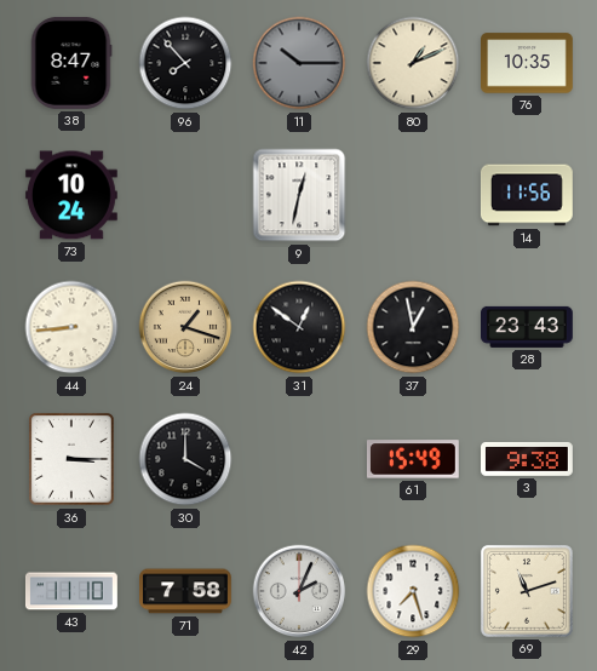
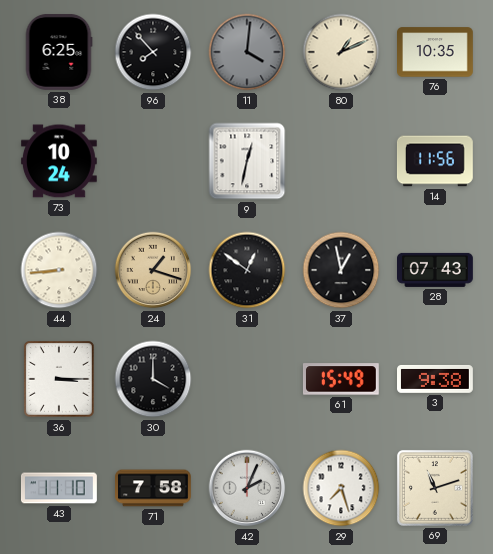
38: 8:47 -> 6:25
11: 10:15 -> 4:01
28: 23:43 -> 07:43
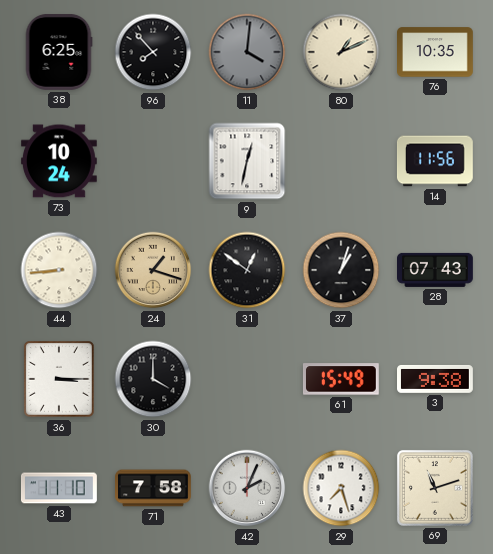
37: 12:58 -> 1:03
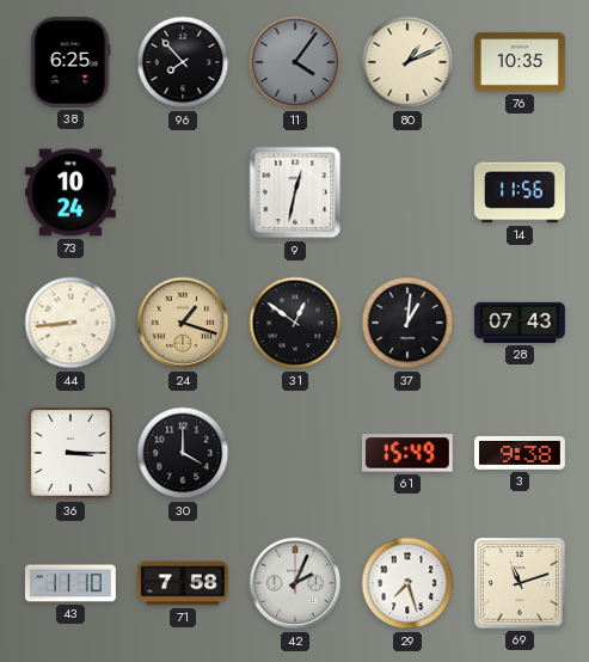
11: 4:01 -> 4:06
37: 1:03 -> 1:01
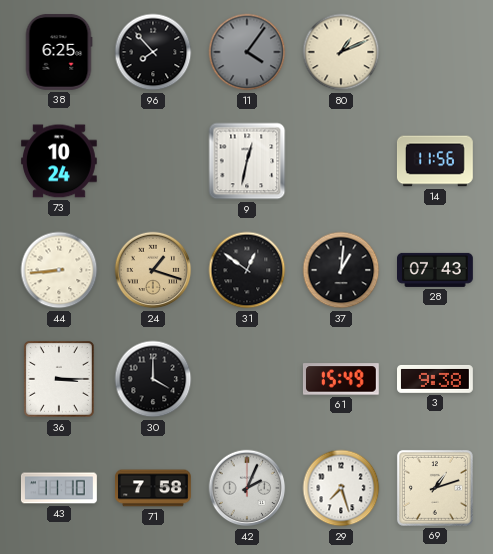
76: 10:35 -> none
69: 11:12 -> 1:12
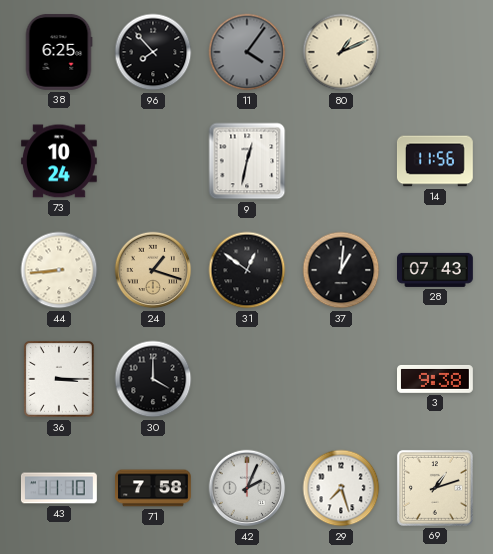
61: 15:49 -> none
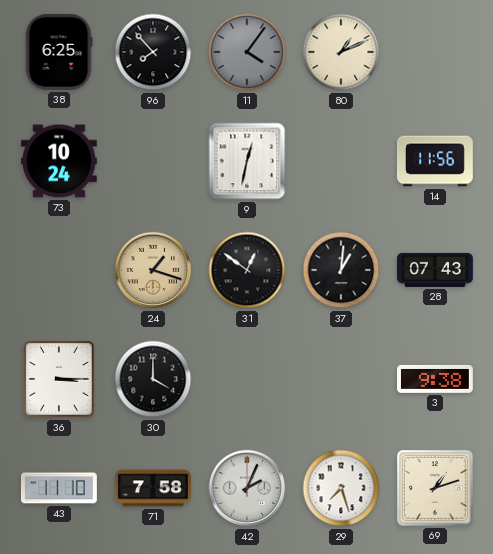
44: 8:44 -> none
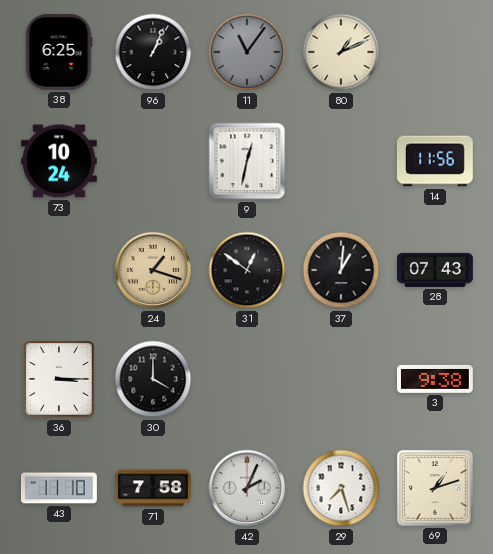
96: 7:53 -> 1:04
11: 4:06 -> 11:06
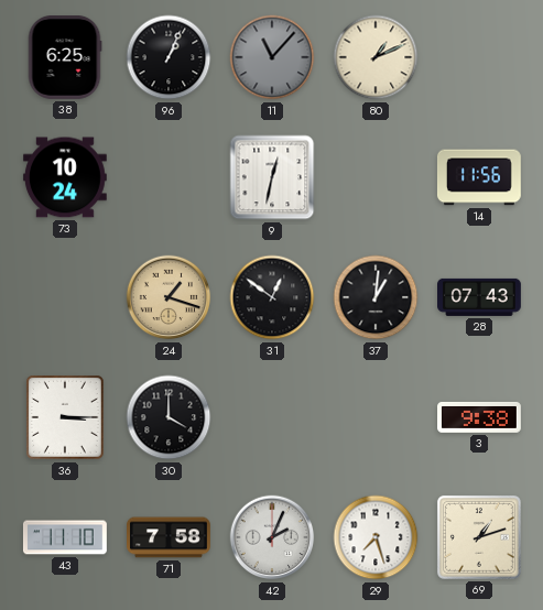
11: 11:06 -> 11:07
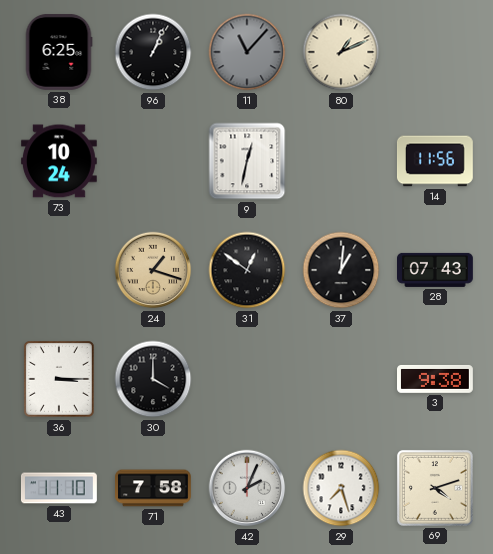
69: 1:12 -> 4:12
